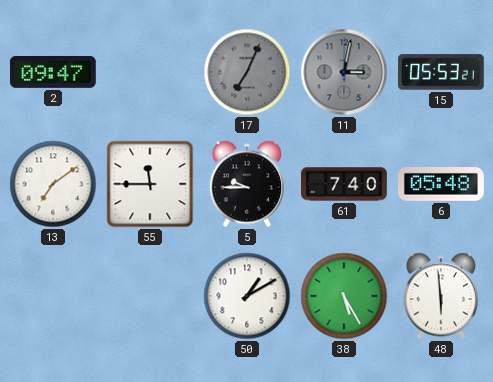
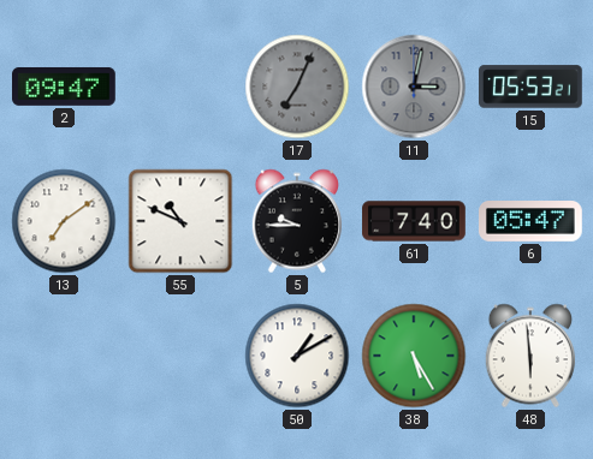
55: 11:45 -> 10:49
6: 05:48 -> 05:47
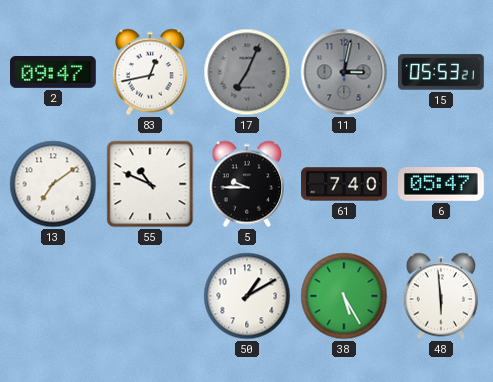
83: none -> 12:43
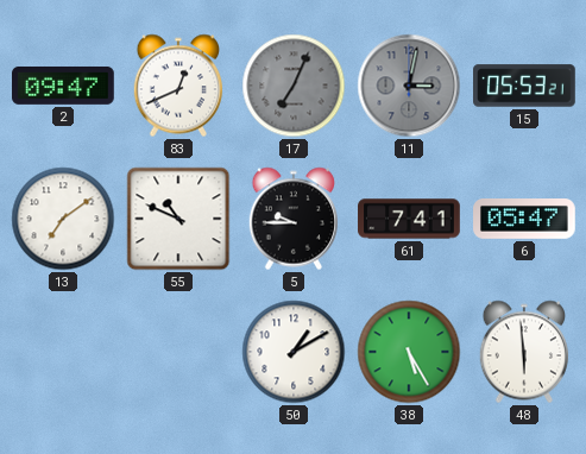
83: 12:43 -> 12:41
61: 7:40 -> 7:41
